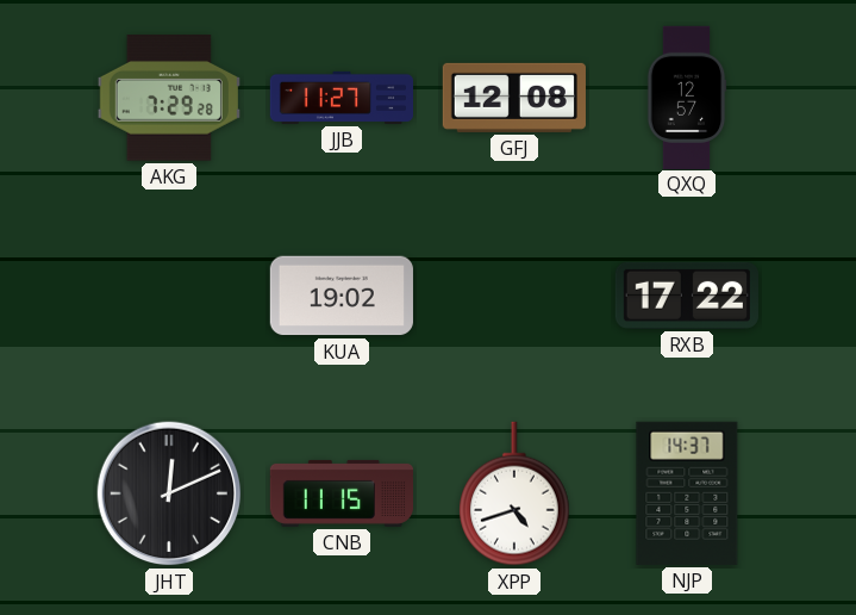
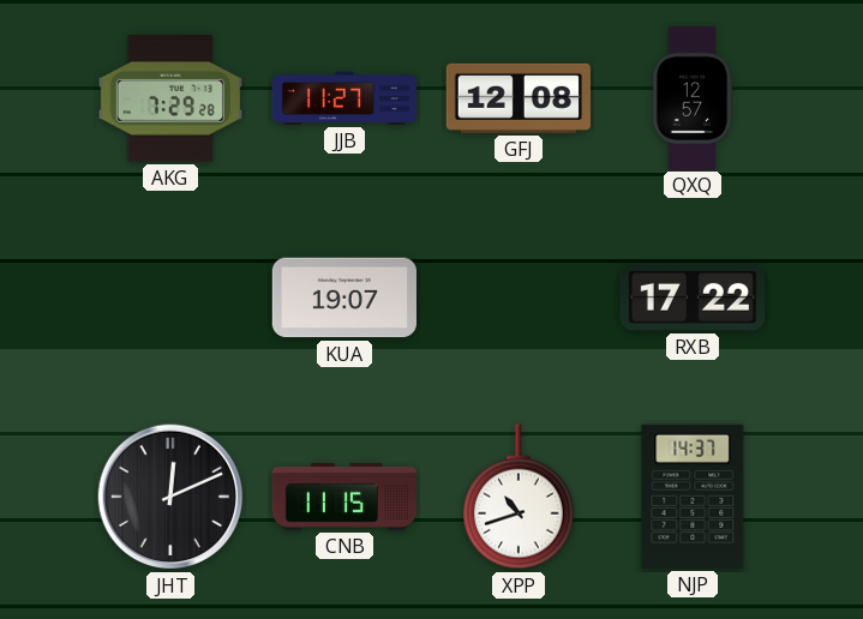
KUA: 19:02 -> 19:07
XPP: 4:42 -> 10:42
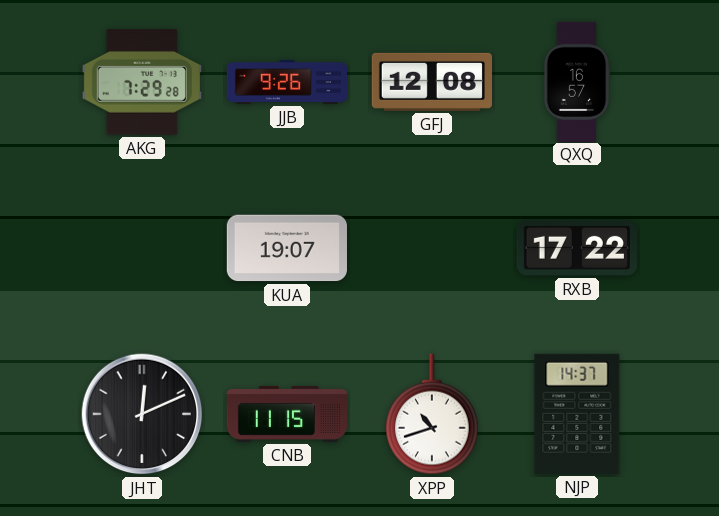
JJB: 11:27 -> 9:26
QXQ: 12:57 -> 16:57
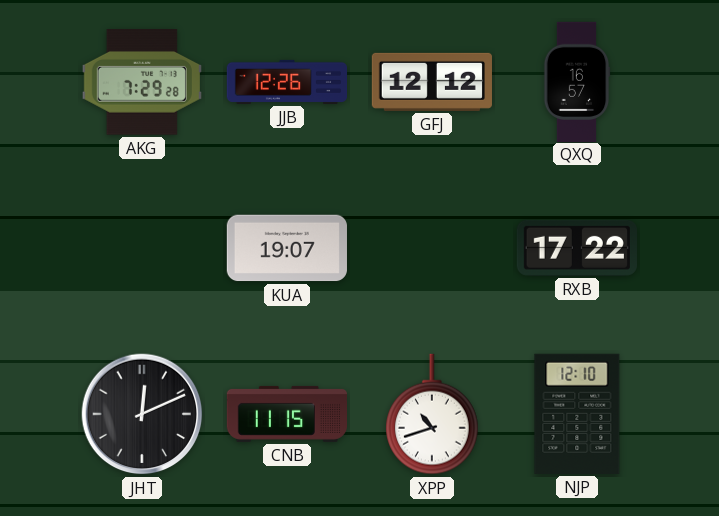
JJB: 9:26 -> 12:26
GFJ: 12:08 -> 12:12
NJP: 14:37 -> 12:10
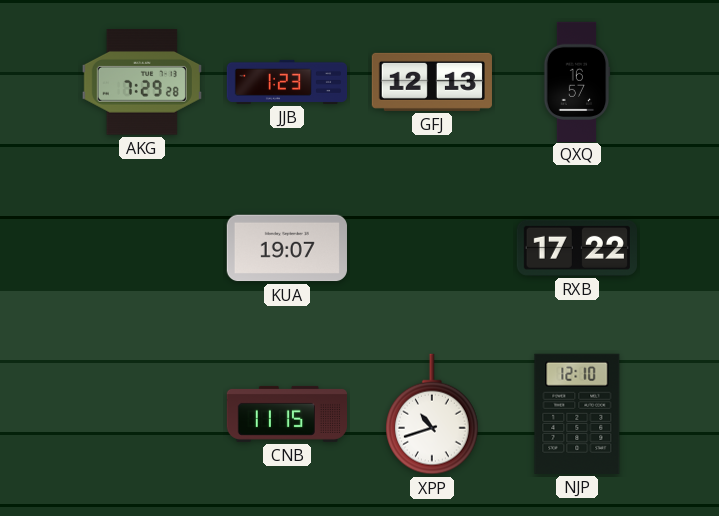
JJB: 12:26 -> 1:23
GFJ: 12:12 -> 12:13
JHT: 12:11 -> none
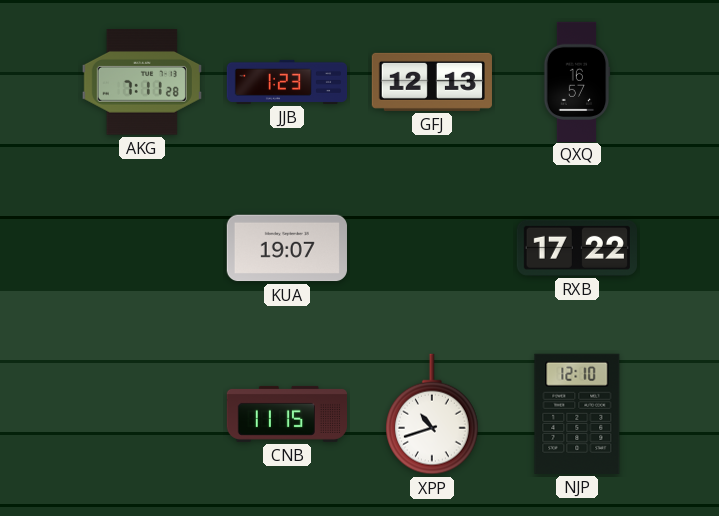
AKG: 7:29 -> 7:11
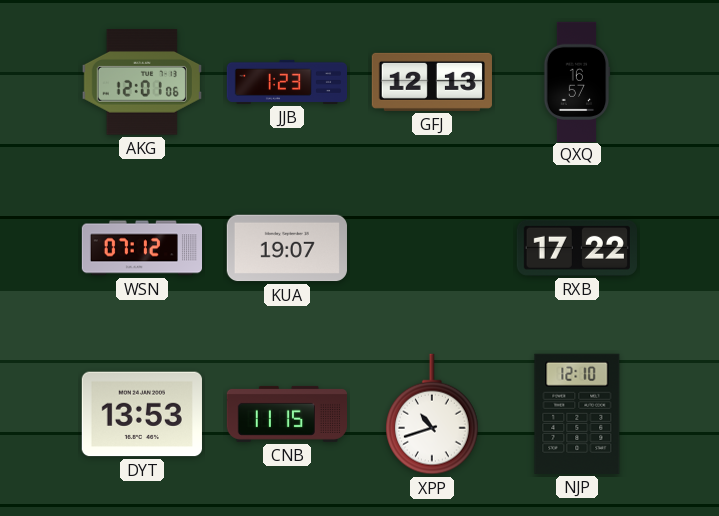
AKG: 7:11 -> 12:01
WSN: none -> 07:12
DYT: none -> 13:53
